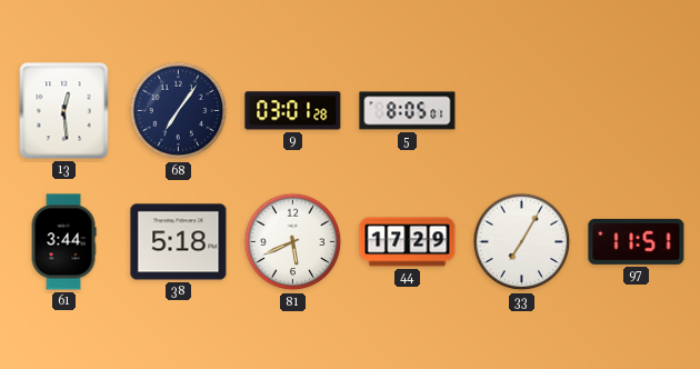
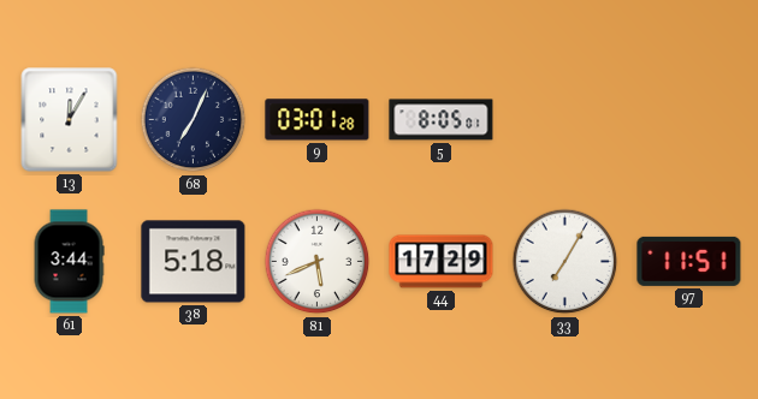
13: 12:29 -> 12:05
68: 7:06 -> 7:04
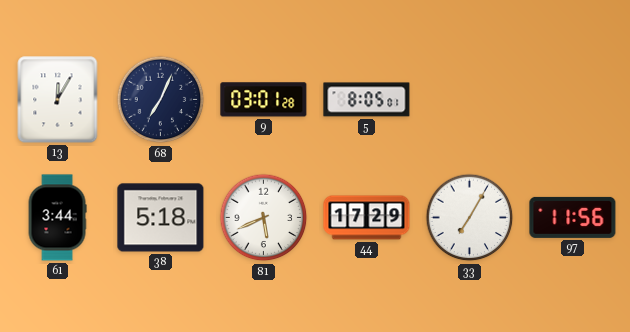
97: 11:51 -> 11:56
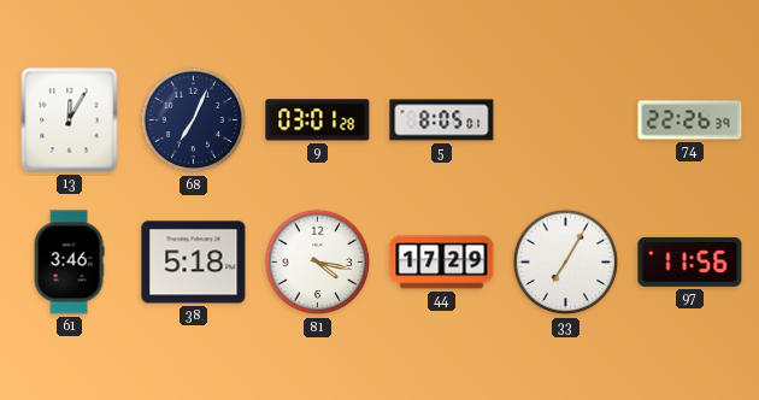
74: none -> 22:26
61: 3:44 -> 3:46
81: 5:41 -> 4:17
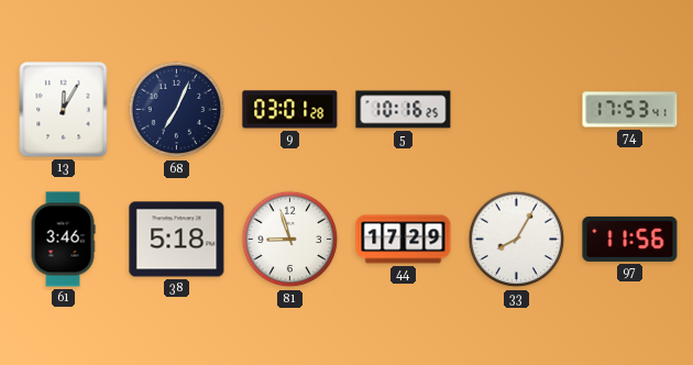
5: 8:05 -> 10:16
74: 22:26 -> 17:53
81: 4:17 -> 8:57
33: 7:05 -> 8:05
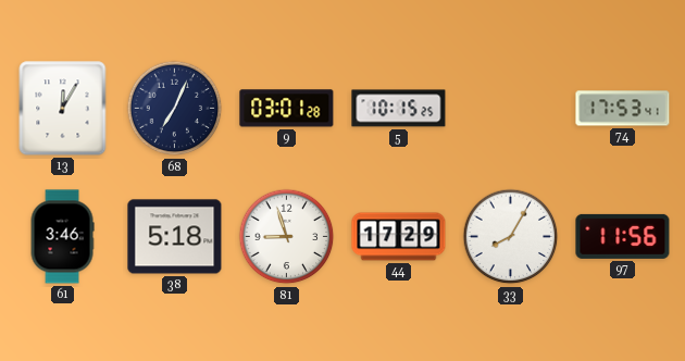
5: 10:16 -> 10:15
